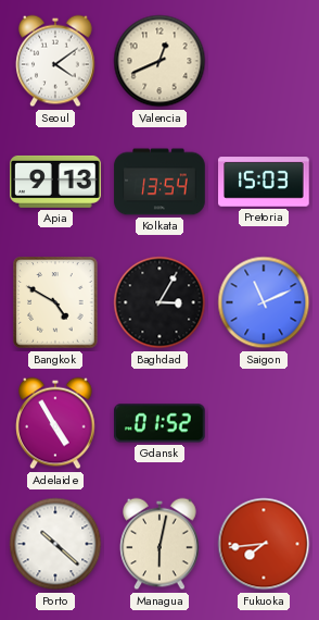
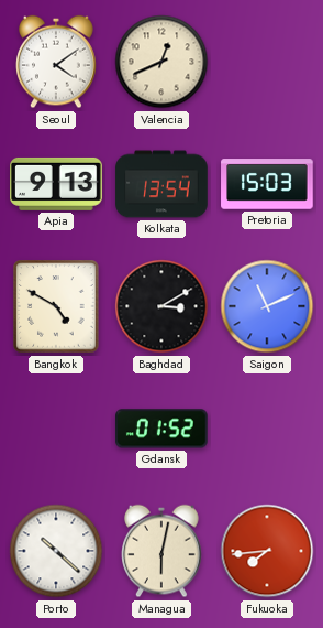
Baghdad: 3:05 -> 3:10
Adelaide: 4:55 -> none
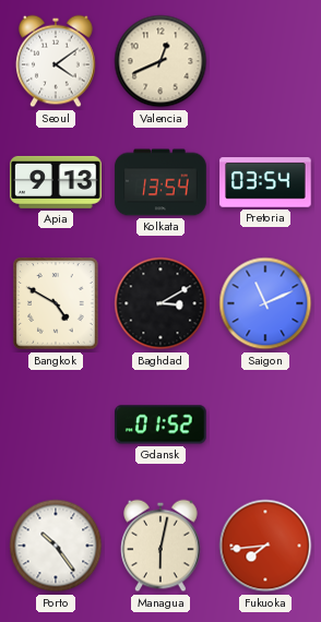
Pretoria: 15:03 -> 03:54
Porto: 10:22 -> 10:24
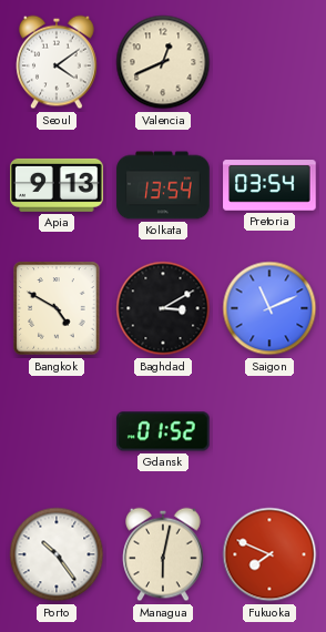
Fukuoka: 7:44 -> 7:49
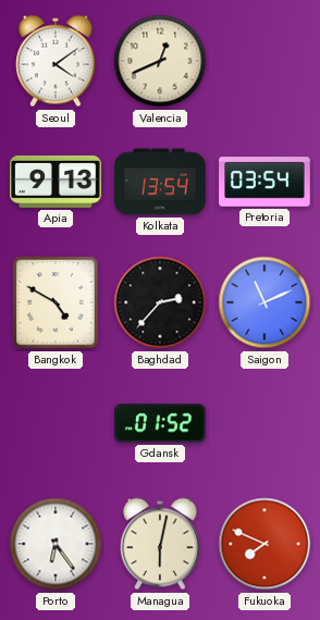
Baghdad: 3:10 -> 2:37
Porto: 10:24 -> 6:24
